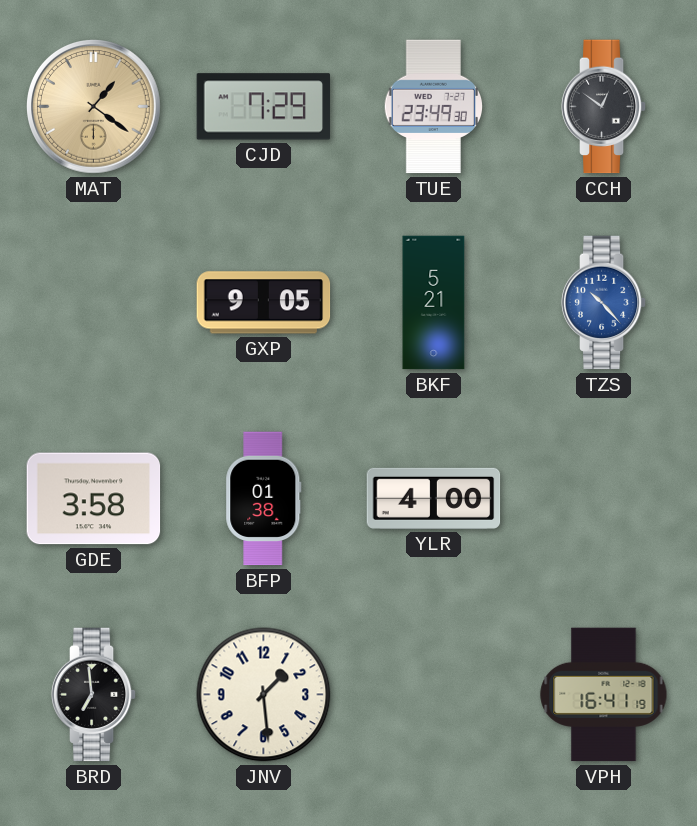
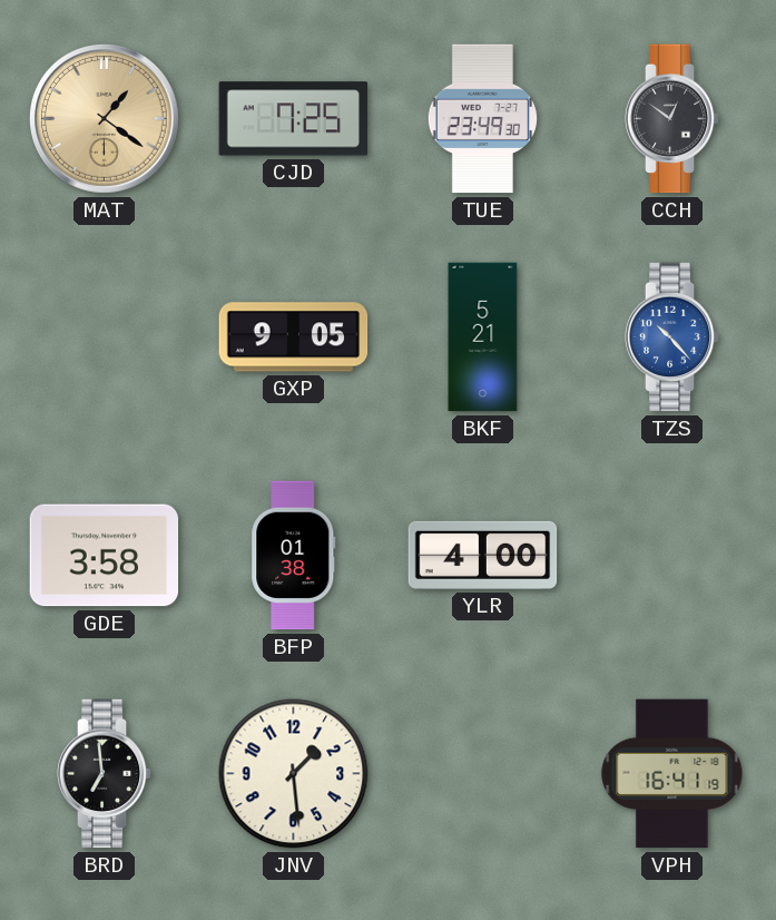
CJD: 7:29 -> 7:25
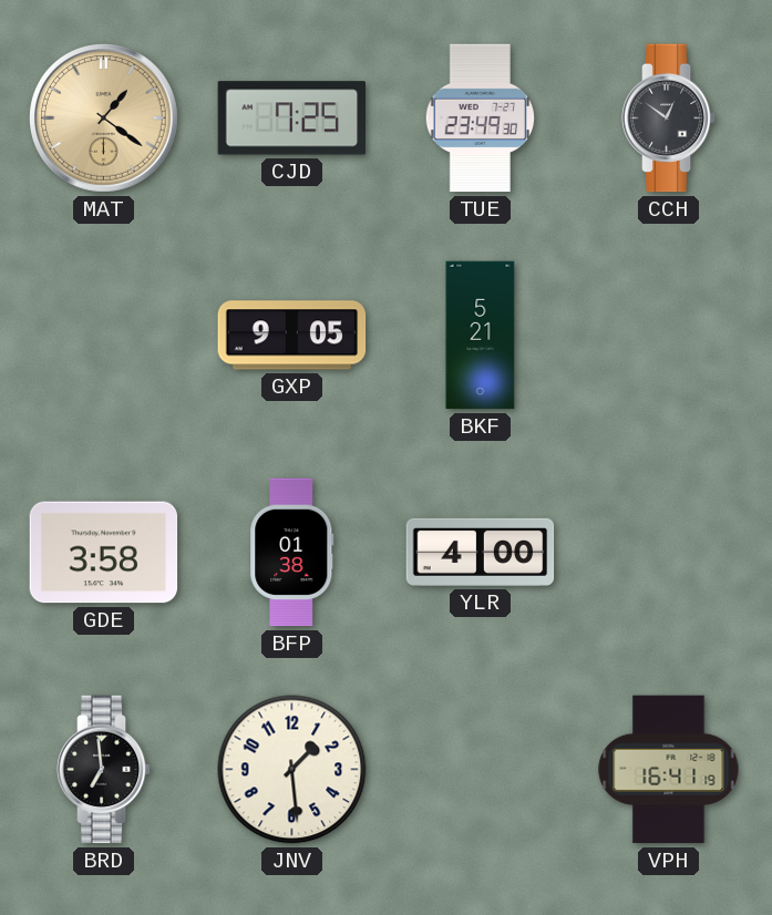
TZS: 10:23 -> none
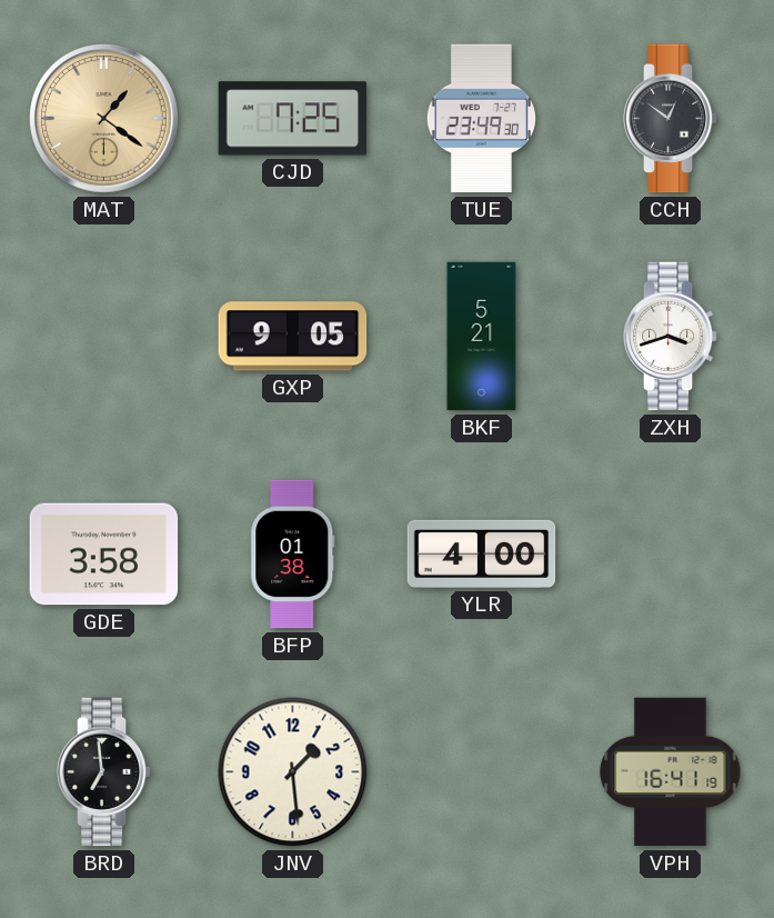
ZXH: none -> 3:42
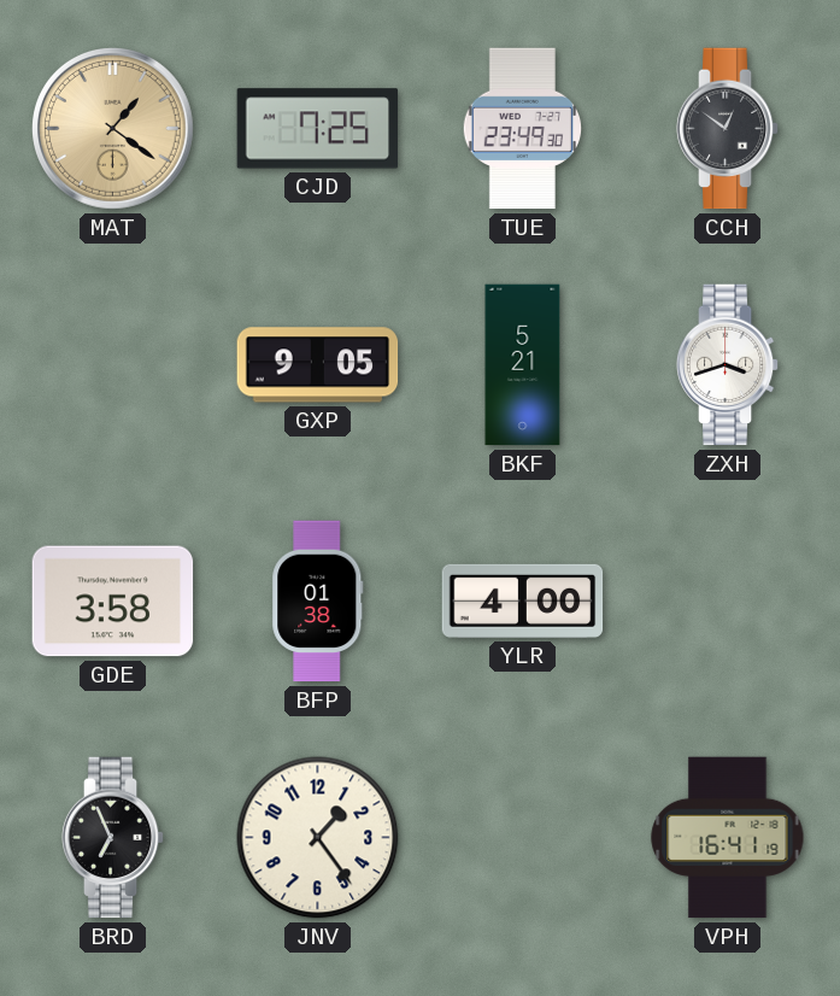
BRD: 6:59 -> 6:56
JNV: 1:29 -> 1:24
